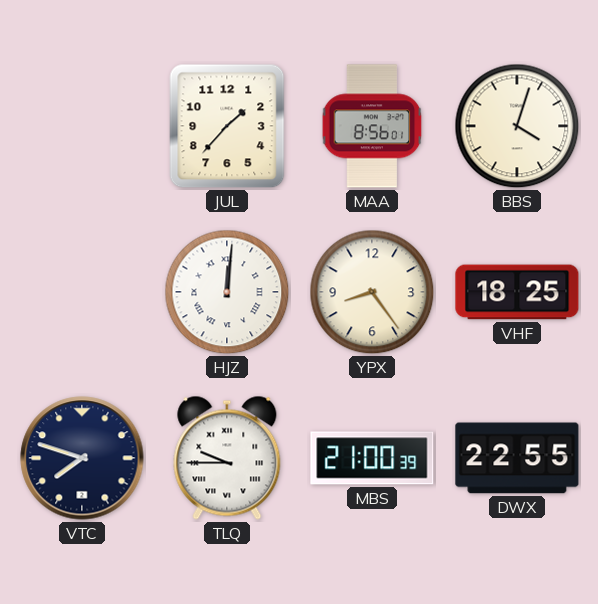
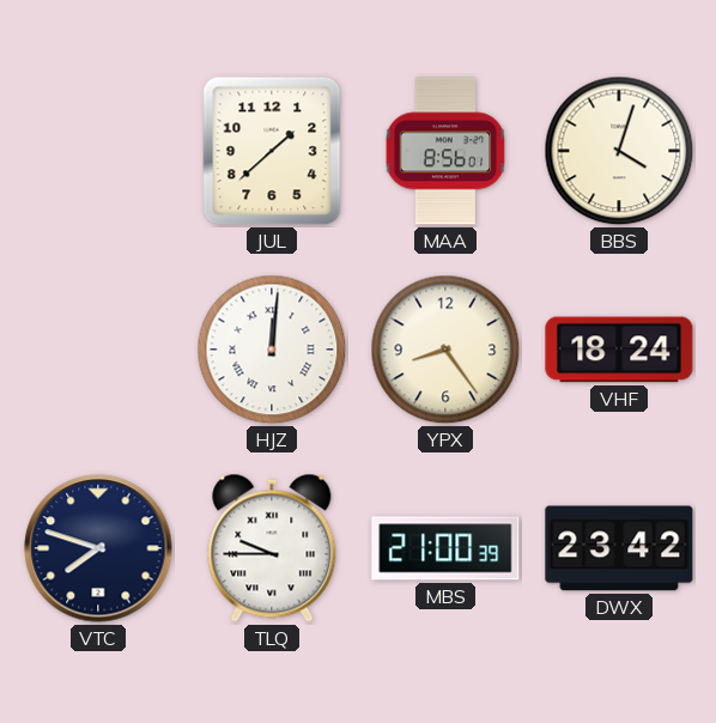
JUL: 1:37 -> 1:38
VHF: 18:25 -> 18:24
DWX: 22:55 -> 23:42
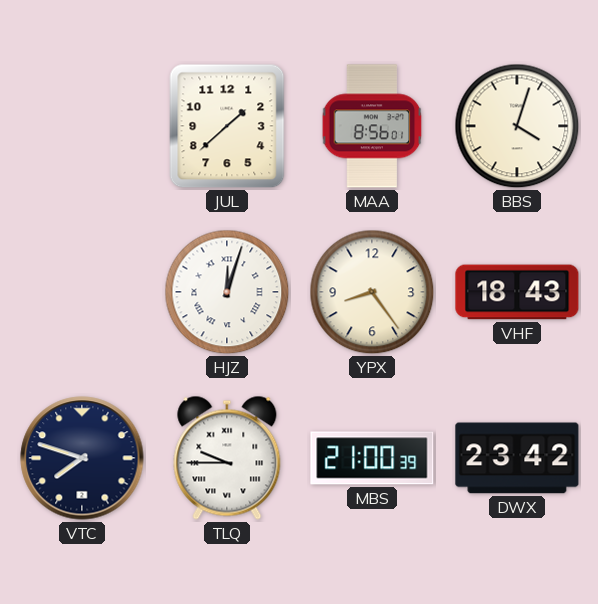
HJZ: 12:01 -> 12:03
VHF: 18:24 -> 18:43
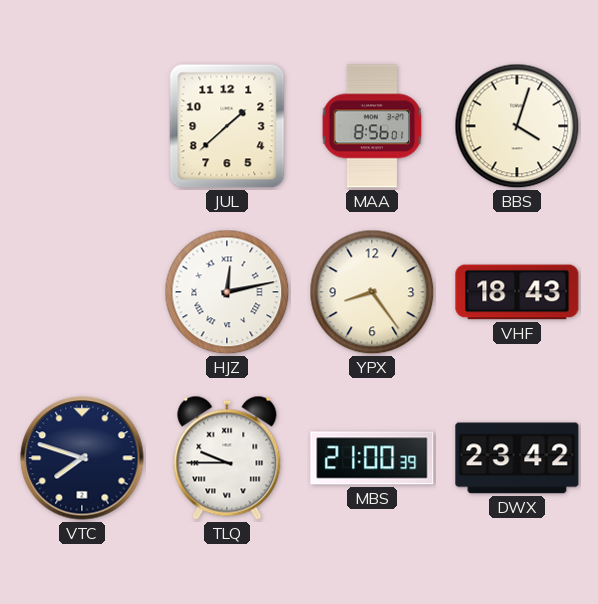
HJZ: 12:03 -> 12:13
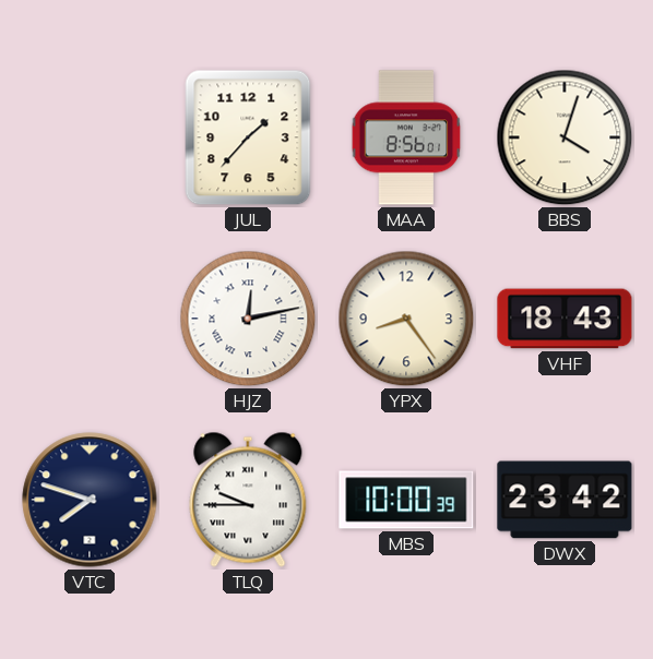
JUL: 1:38 -> 1:37
MBS: 21:00 -> 10:00
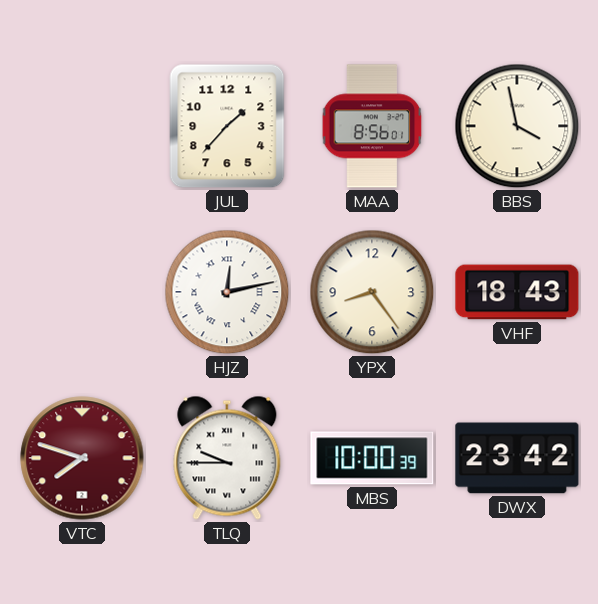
BBS: 4:03 -> 3:58
VTC dial: navy -> burgundy
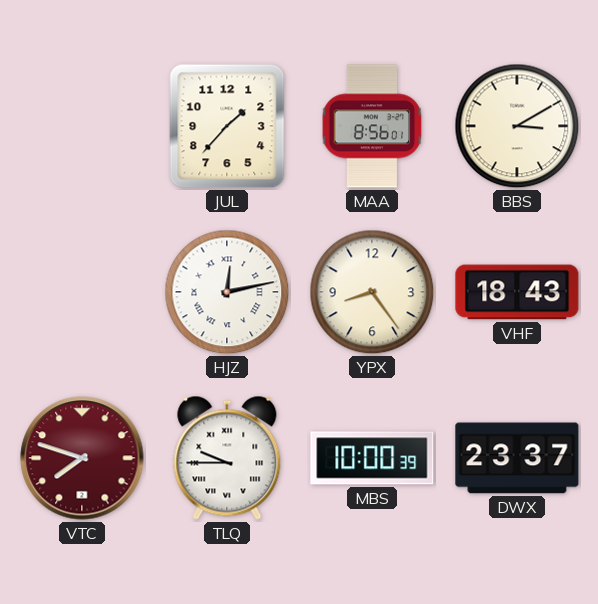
BBS: 3:58 -> 3:10
DWX: 23:42 -> 23:37
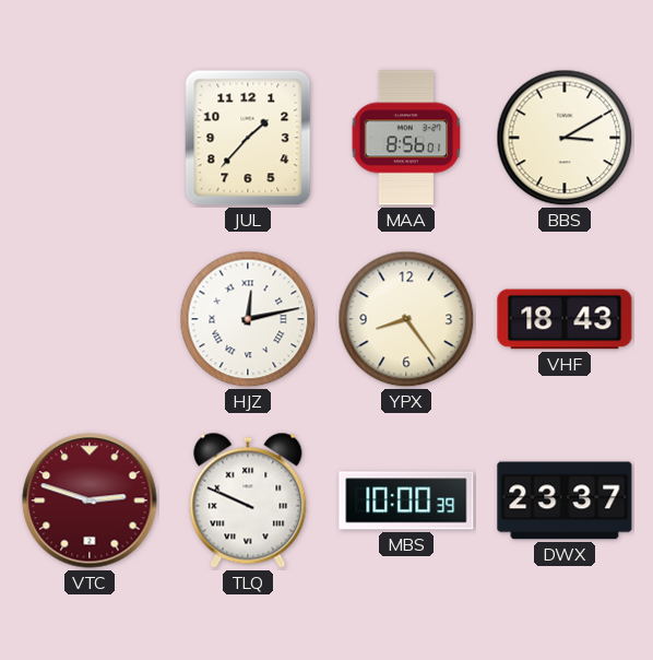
VTC: 7:48 -> 2:48
TLQ: 9:45 -> 9:49
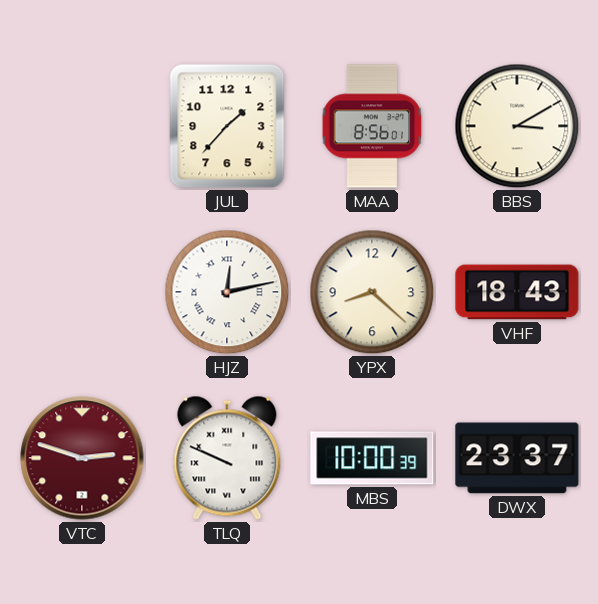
YPX: 8:24 -> 8:22
